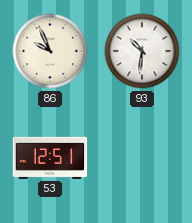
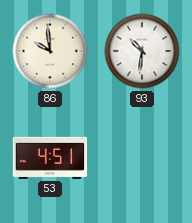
86: 9:56 -> 9:59
53: 12:51 -> 4:51
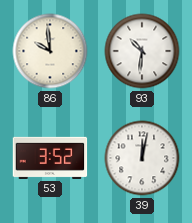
53: 4:51 -> 3:52
39: none -> 12:02
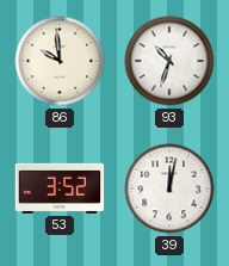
93: 10:31 -> 10:33
